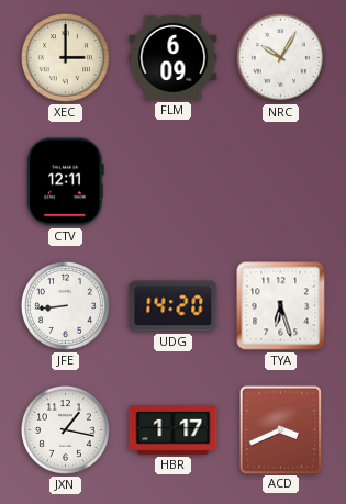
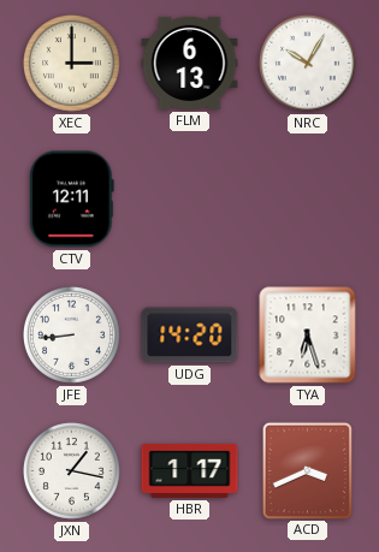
FLM: 6:09 -> 6:13
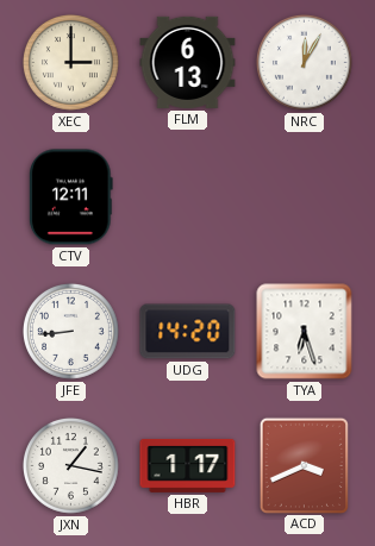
NRC: 10:05 -> 12:05
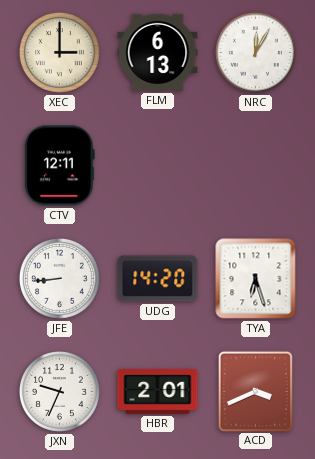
JXN: 1:17 -> 9:34
HBR: 1:17 -> 2:01
